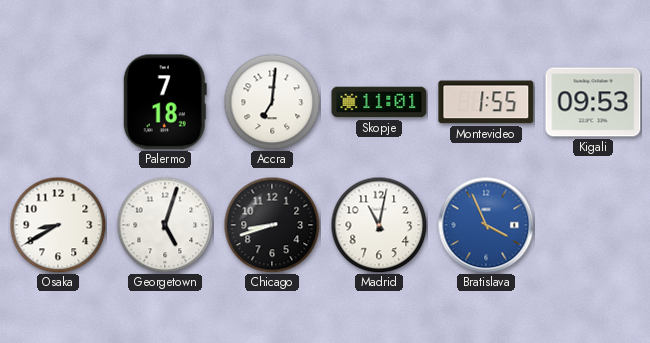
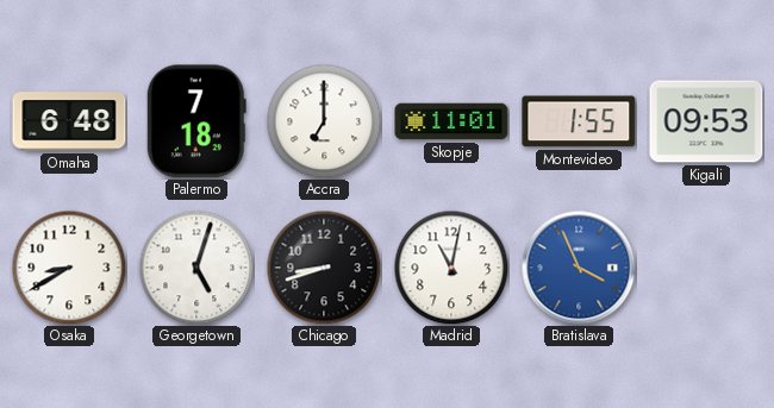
Omaha: none -> 6:48
Accra: 7:01 -> 7:00
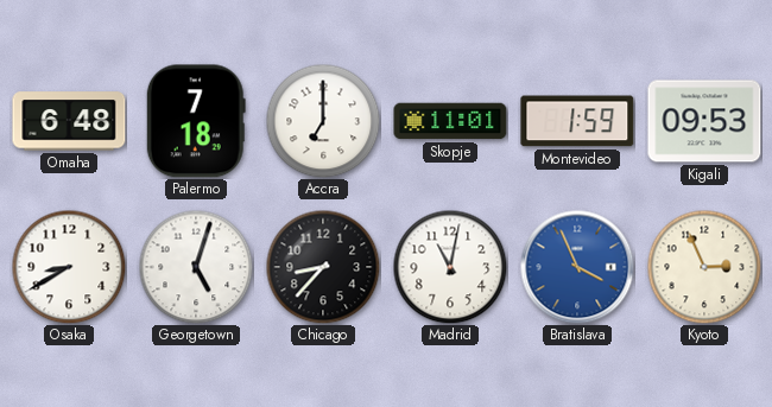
Montevideo: 1:55 -> 1:59
Chicago: 8:42 -> 8:37
Kyoto: none -> 2:56
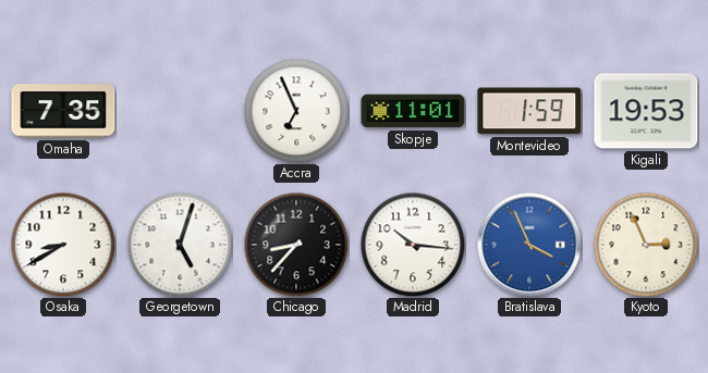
Omaha: 6:48 -> 7:35
Palermo: 7:18 -> none
Accra: 7:00 -> 6:56
Kigali: 09:53 -> 19:53
Madrid: 11:02 -> 10:16
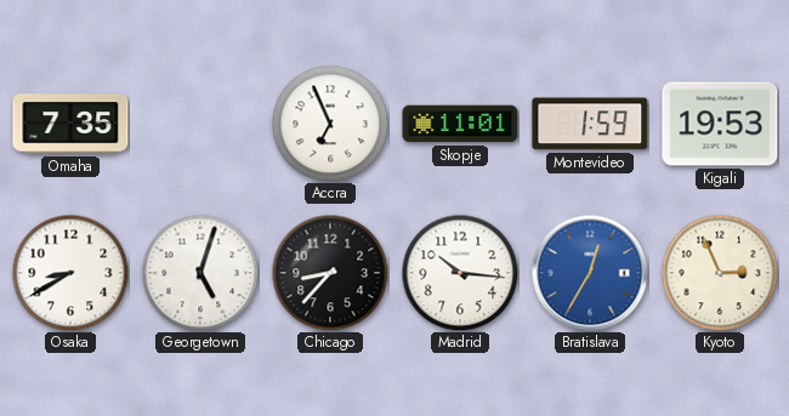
Bratislava: 3:56 -> 12:35
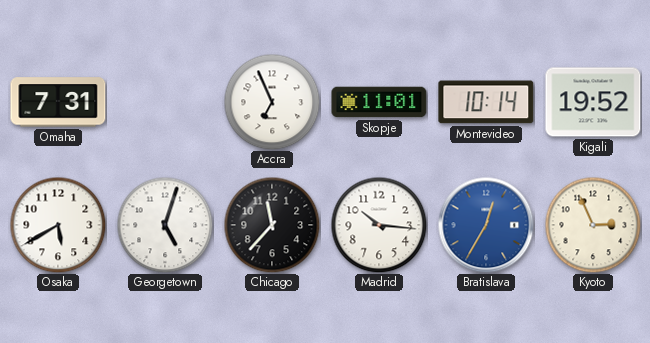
Omaha: 7:35 -> 7:31
Montevideo: 1:59 -> 10:14
Kigali: 19:53 -> 19:52
Osaka: 8:40 -> 5:40
Chicago: 8:37 -> 11:37
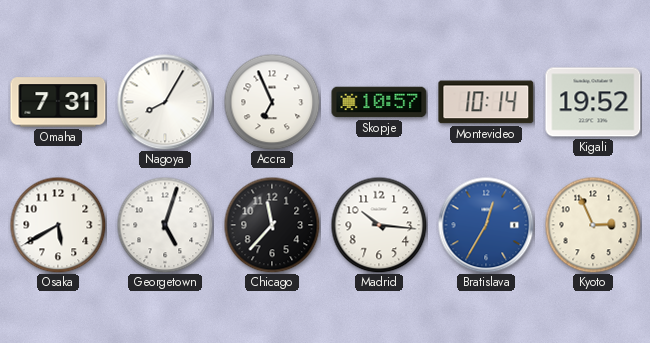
Nagoya: none -> 8:05
Skopje: 11:01 -> 10:57
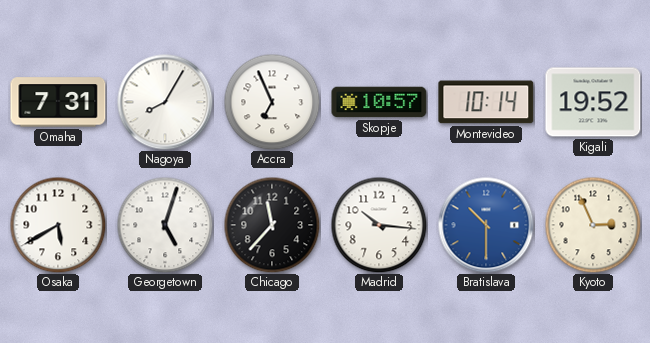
Bratislava: 12:35 -> 10:30
